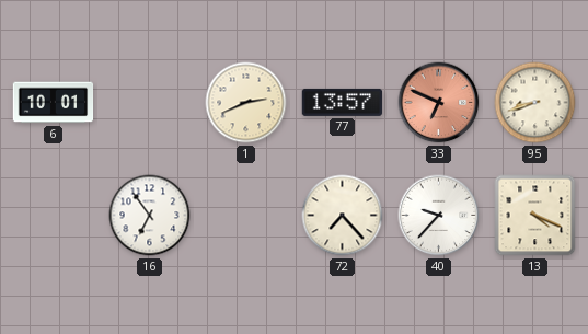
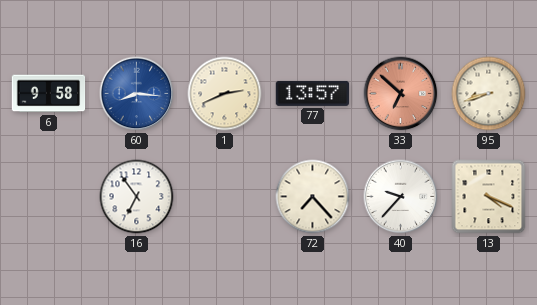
6: 10:01 -> 9:58
60: none -> 8:16
33: 6:49 -> 6:52
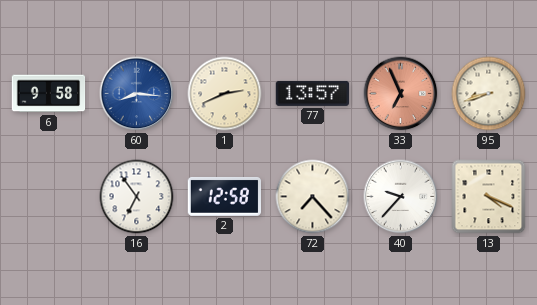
33: 6:52 -> 6:56
2: none -> 12:58
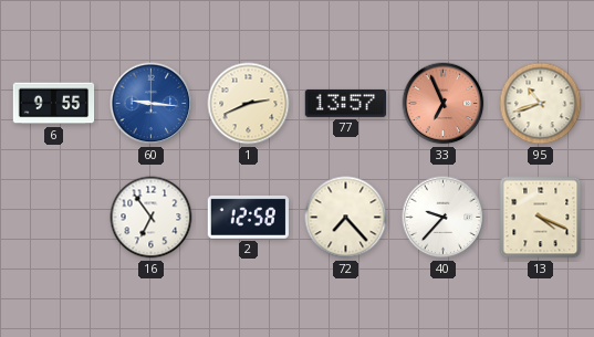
6: 9:58 -> 9:55
60: 8:16 -> 9:16
95: 8:42 -> 10:42
